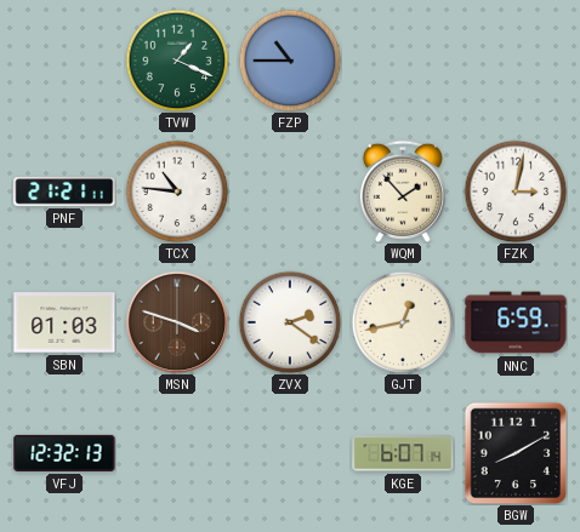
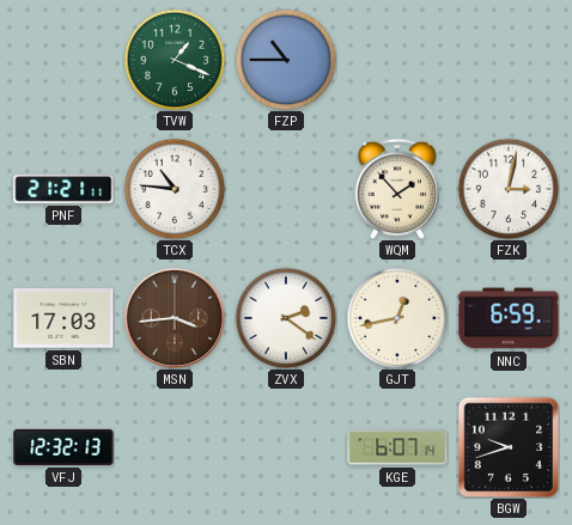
SBN: 01:03 -> 17:03
MSN: 3:48 -> 3:44
BGW: 8:10 -> 9:42
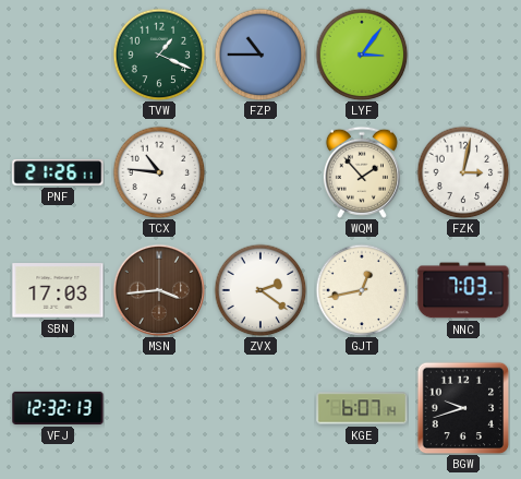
LYF: none -> 3:06
PNF: 21:21 -> 21:26
NNC: 6:59 -> 7:03
